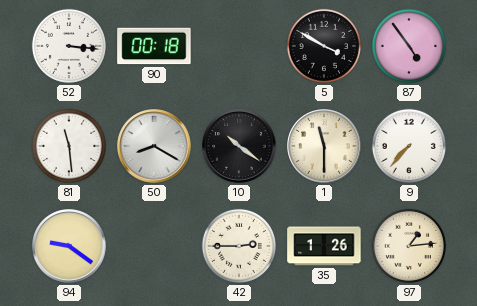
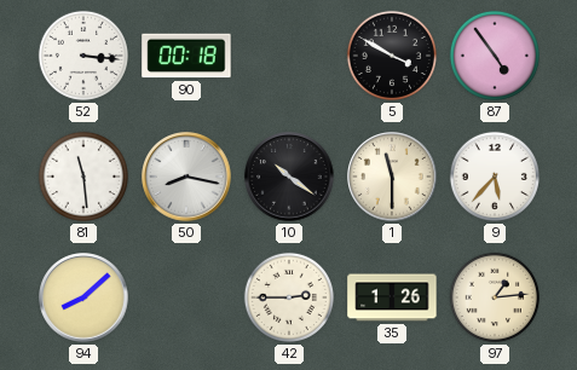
50: 8:20 -> 8:17
9: 7:37 -> 5:37
94: 9:21 -> 8:08
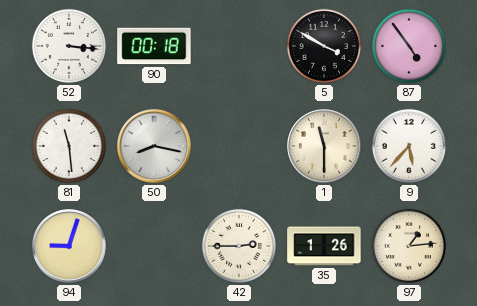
10: 10:21 -> none
94: 8:08 -> 9:03
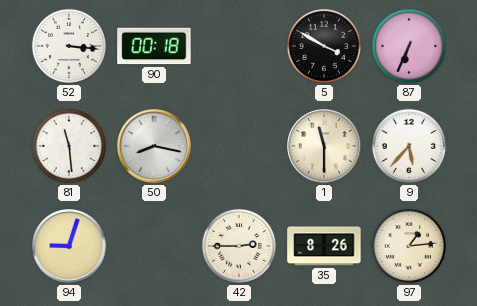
87: 4:54 -> 6:34
35: 1:26 -> 8:26
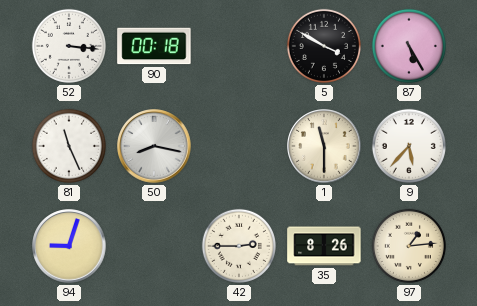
87: 6:34 -> 5:25
81: 11:29 -> 11:26
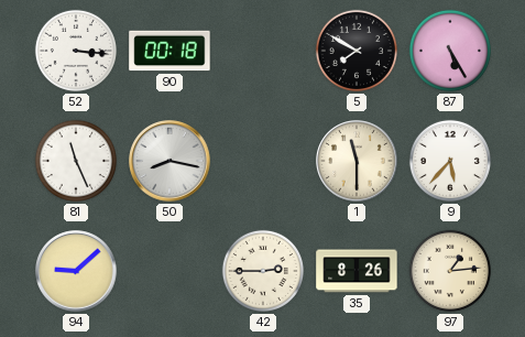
5: 3:50 -> 7:50
94: 9:03 -> 9:08
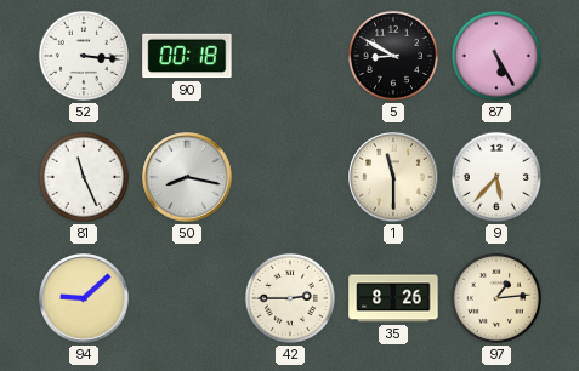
5: 7:50 -> 8:50
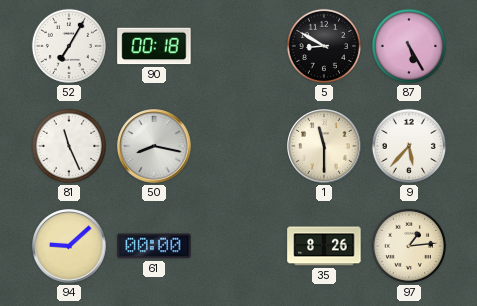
52: 3:16 -> 7:05
61: none -> 00:00
42: 2:45 -> none
